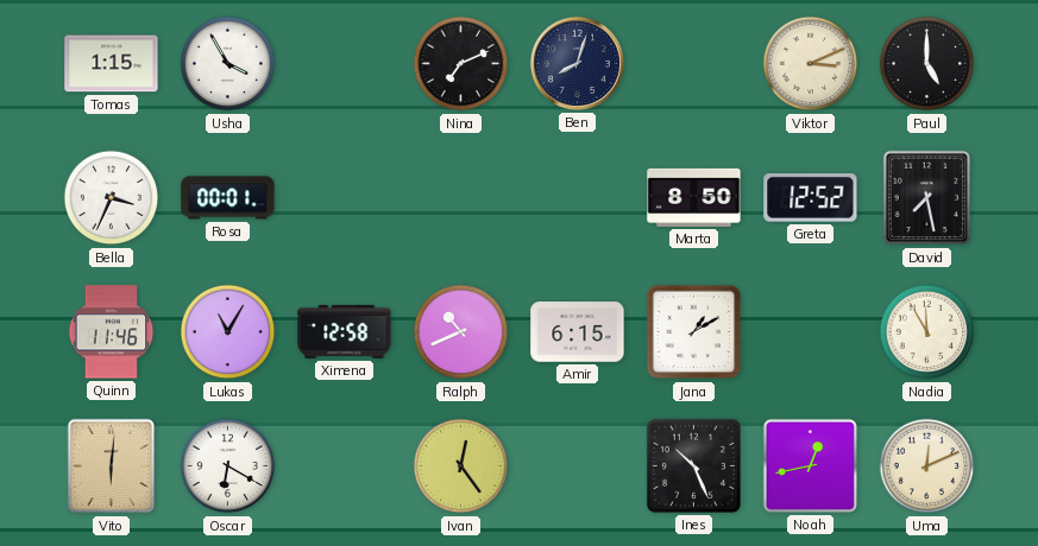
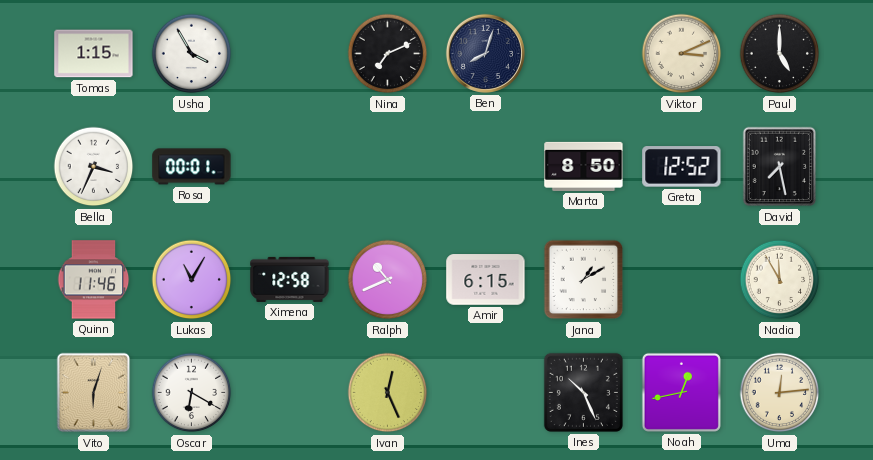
Vito: 6:01 -> 6:03
Ivan: 12:24 -> 12:26
Uma: 12:11 -> 12:14
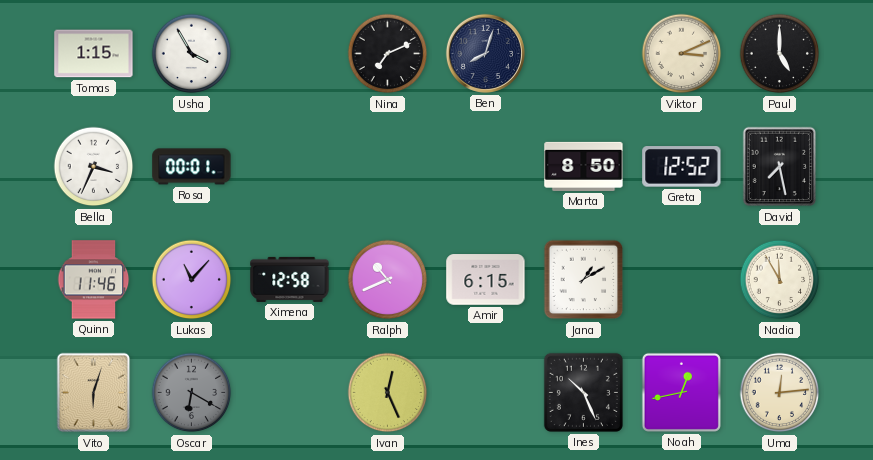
Lukas: 11:05 -> 11:07
Oscar dial: white -> grey
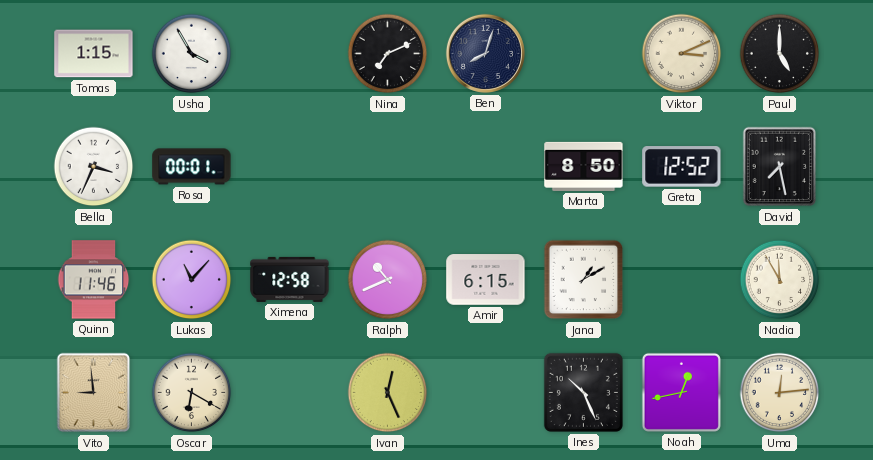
Vito: 6:03 -> 8:59
Oscar dial: grey -> cream
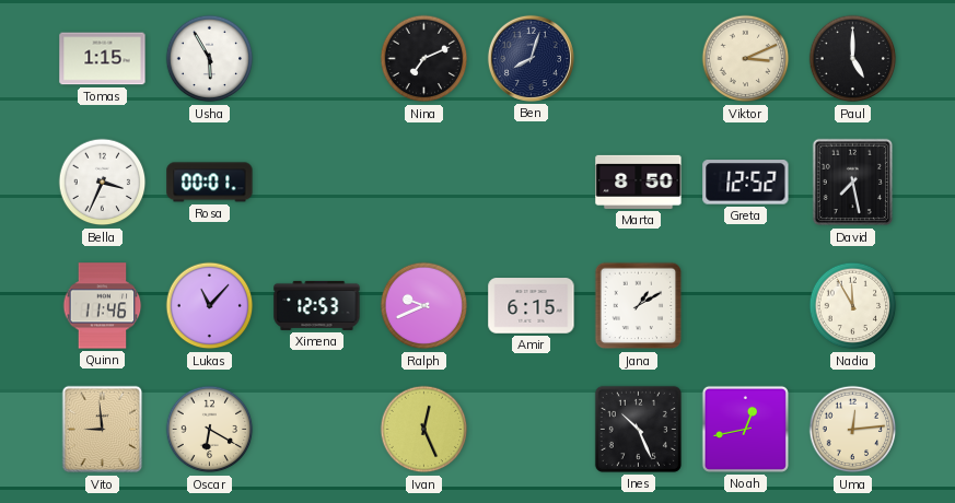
Usha: 3:55 -> 5:55
Ximena: 12:58 -> 12:53
Ralph: 10:41 -> 9:41
